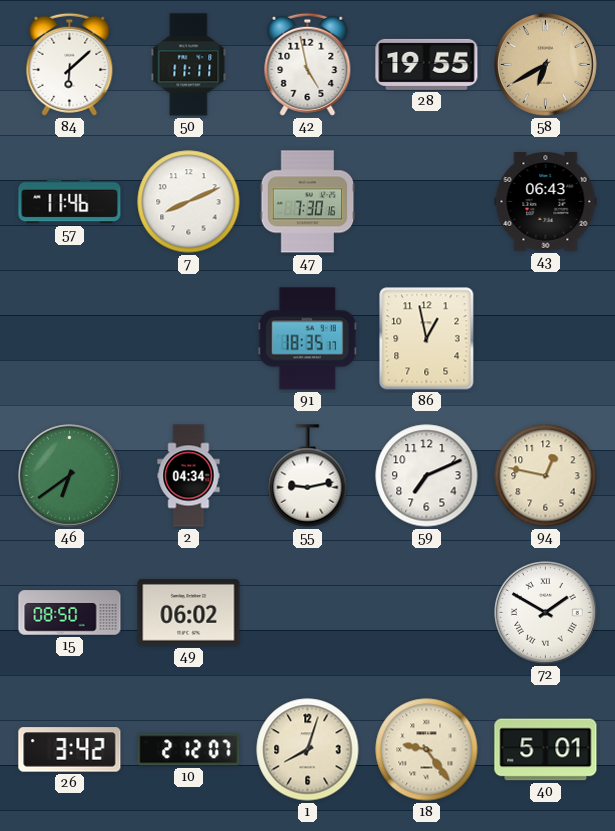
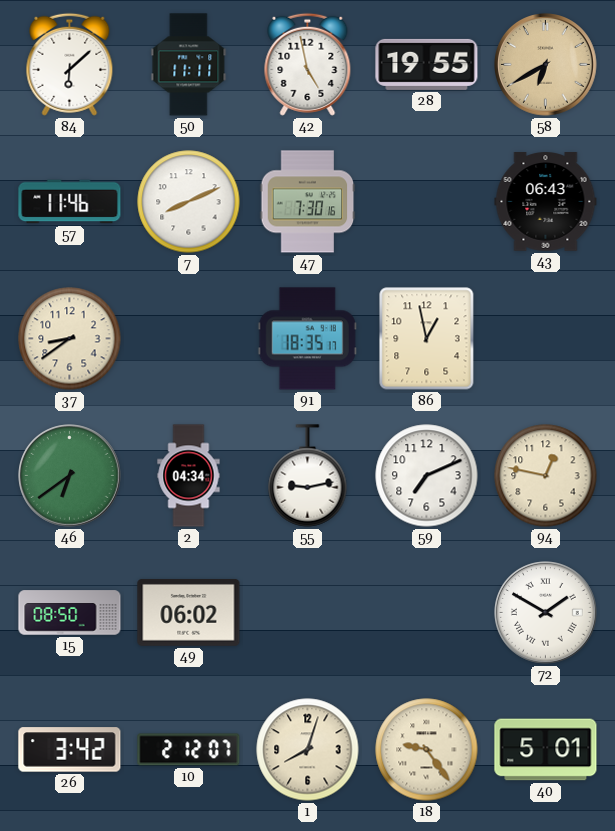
37: none -> 8:39
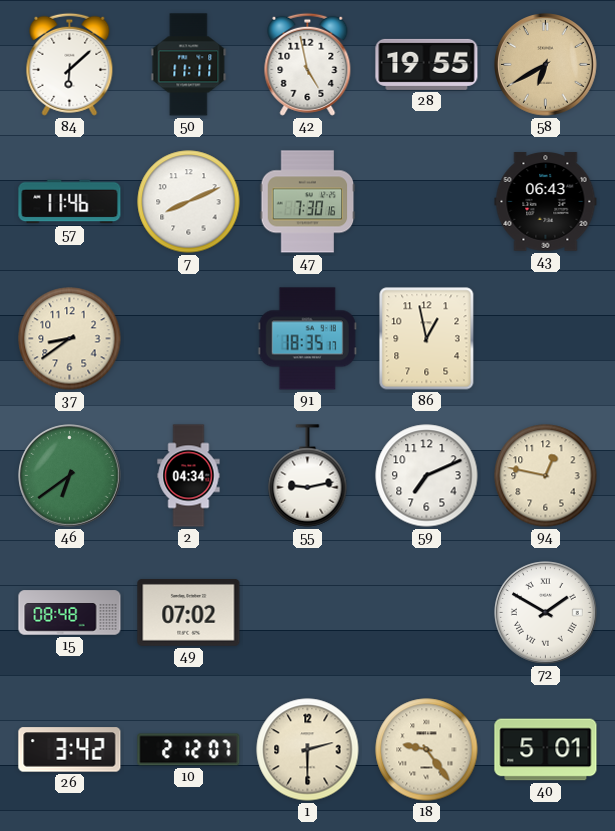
15: 08:50 -> 08:48
49: 06:02 -> 07:02
1: 8:03 -> 2:30
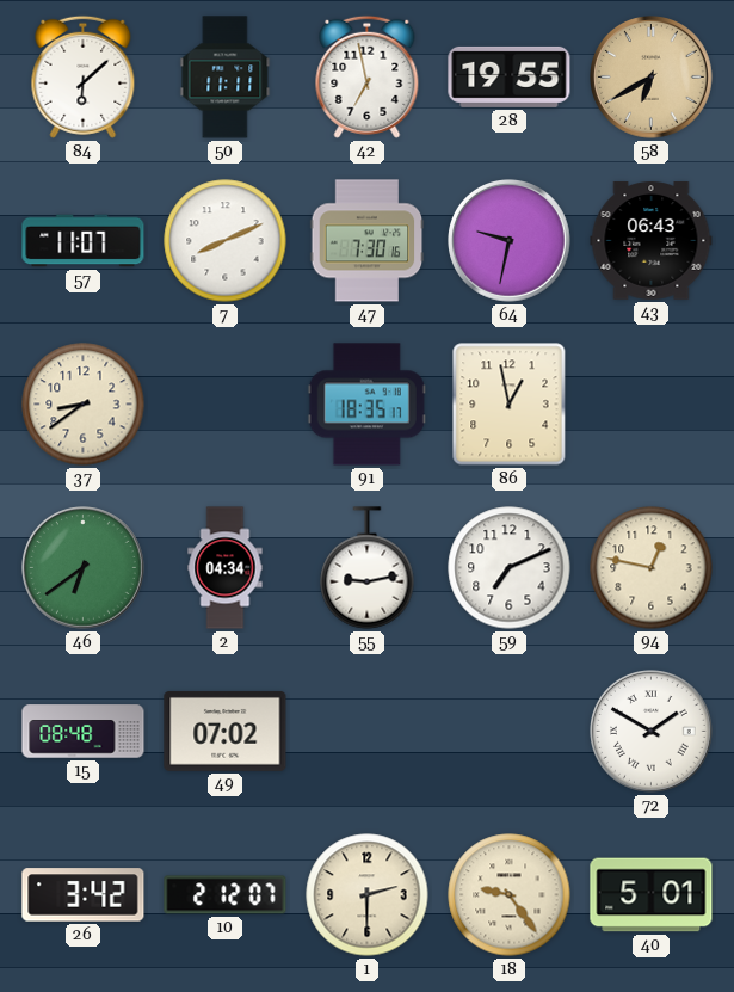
42: 4:58 -> 6:58
57: 11:46 -> 11:07
64: none -> 9:32
